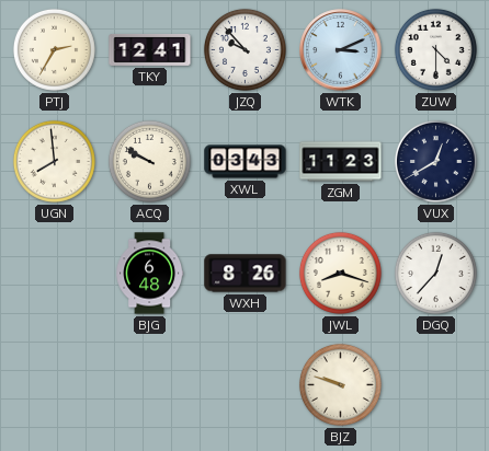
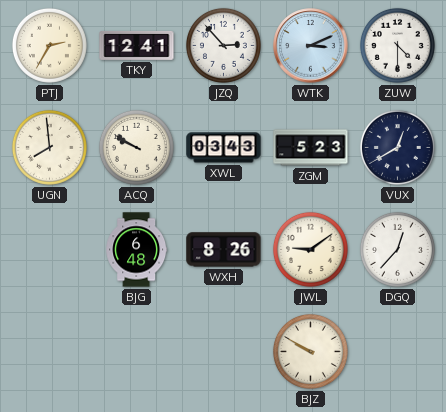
JZQ: 9:53 -> 2:53
ZGM: 11:23 -> 5:23
JWL: 8:18 -> 9:09
BJZ: 9:48 -> 9:50
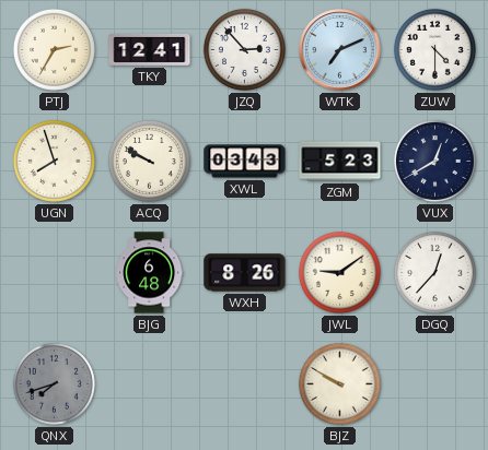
WTK: 3:11 -> 7:11
UGN: 7:59 -> 7:57
QNX: none -> 7:42
